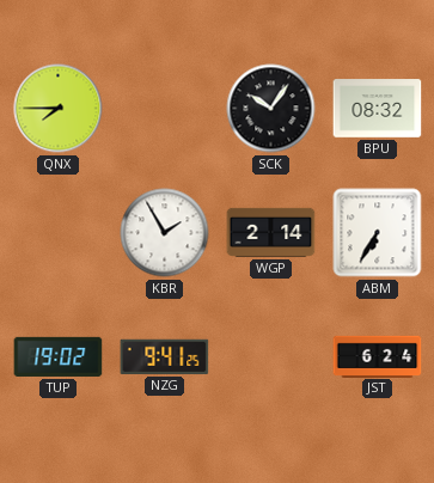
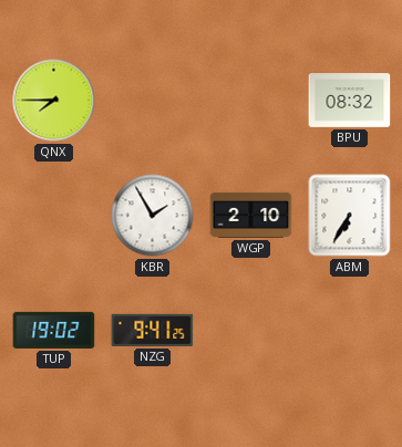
SCK: 10:06 -> none
WGP: 2:14 -> 2:10
JST: 6:24 -> none
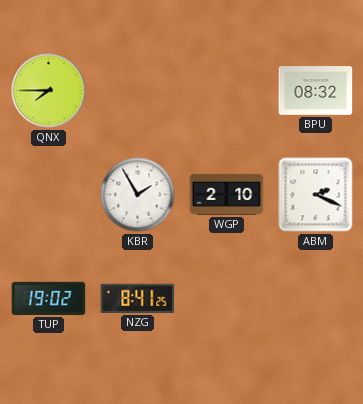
ABM: 6:35 -> 2:19
NZG: 9:41 -> 8:41
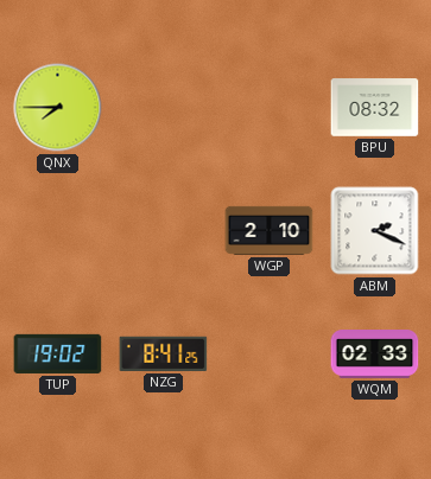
KBR: 1:55 -> none
WQM: none -> 02:33
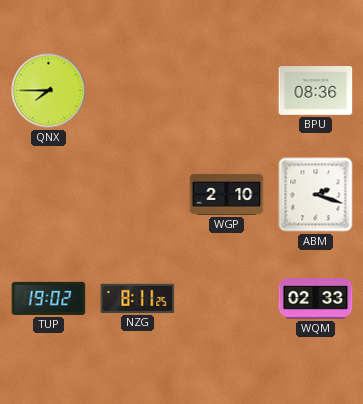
BPU: 08:32 -> 08:36
ABM: 2:19 -> 2:18
NZG: 8:41 -> 8:11
